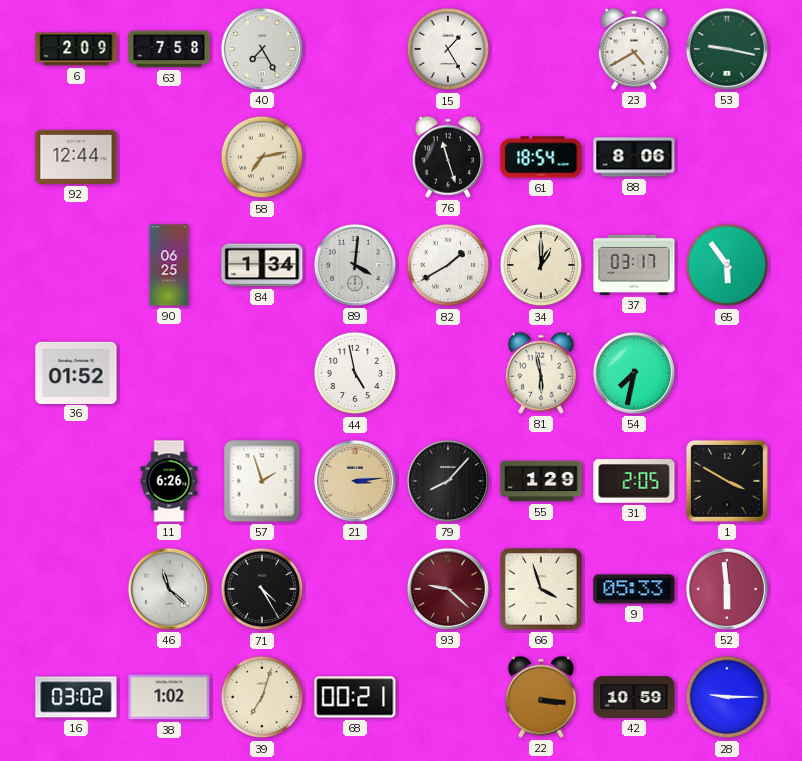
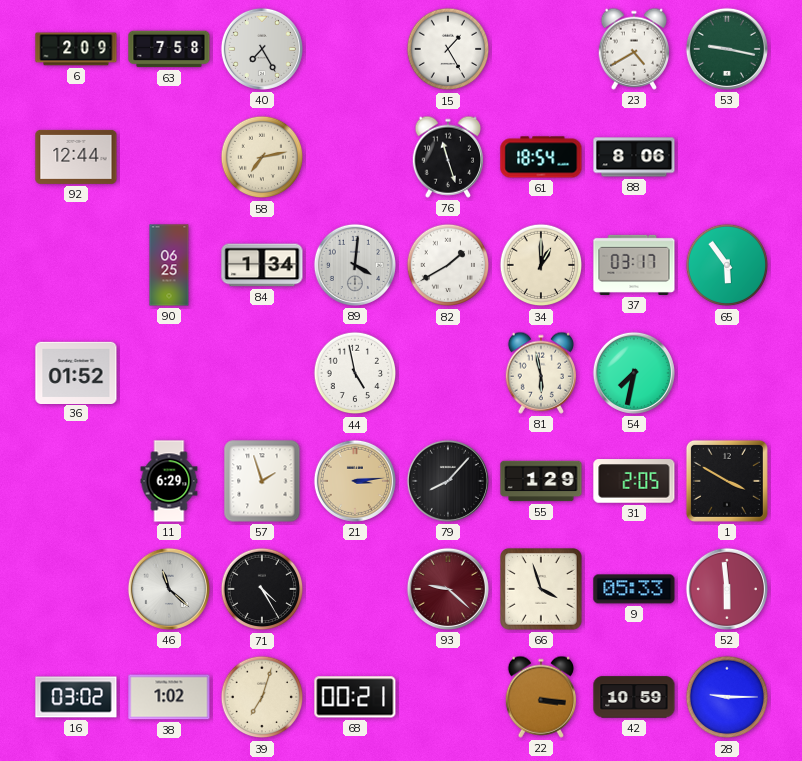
11: 6:26 -> 6:29
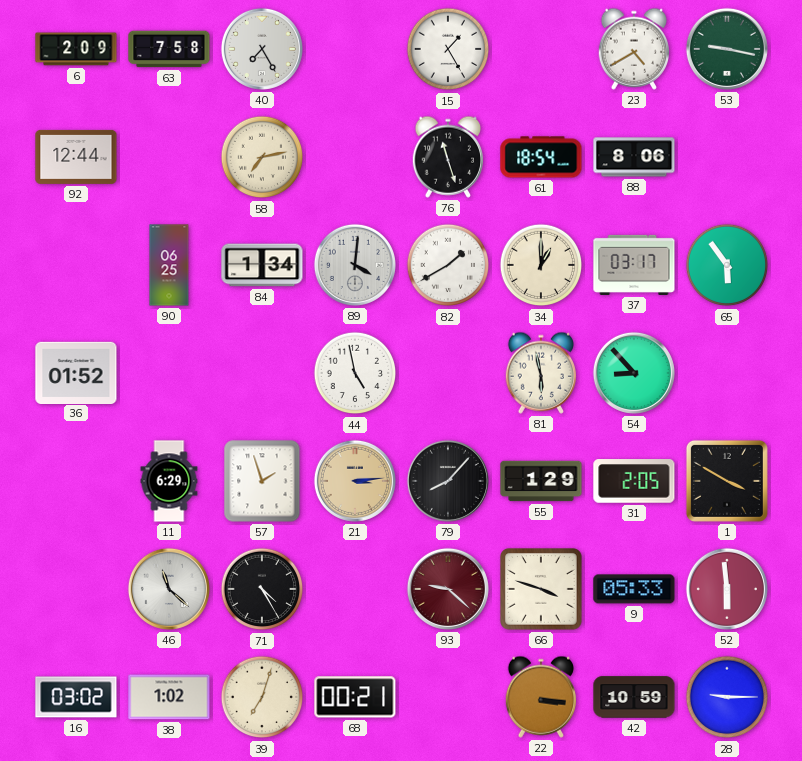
54: 7:32 -> 8:53
66: 3:57 -> 3:48
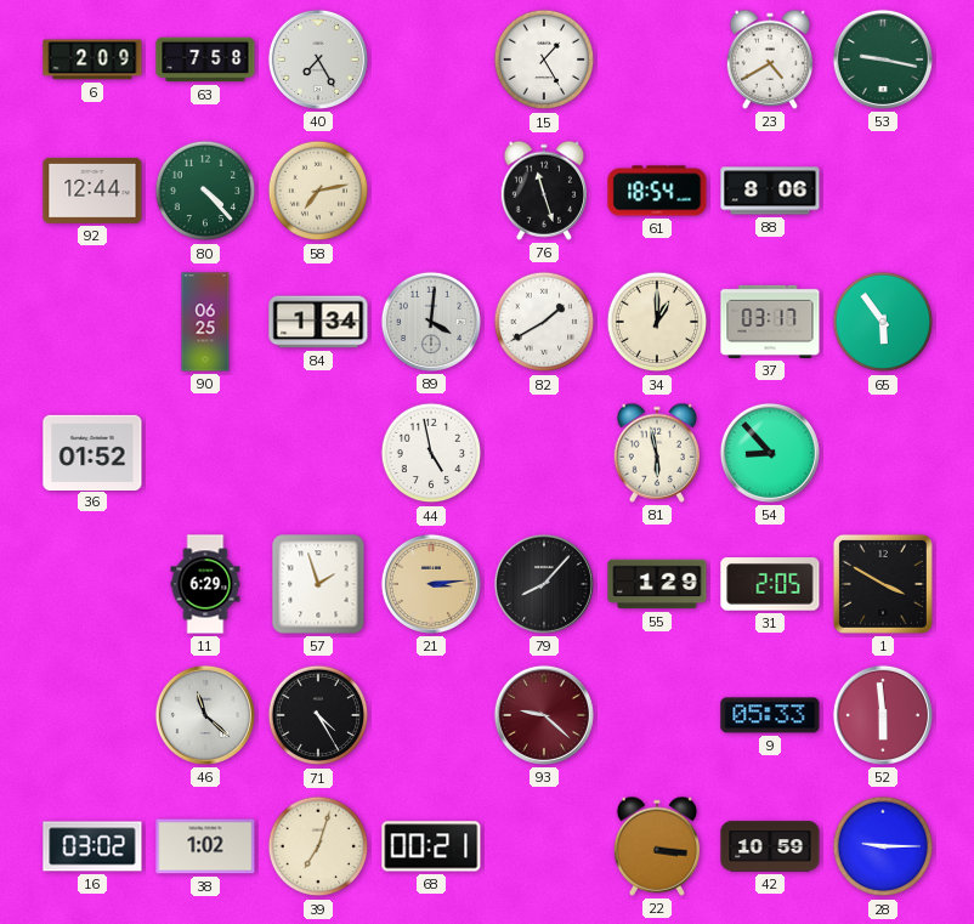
80: none -> 4:23
66: 3:48 -> none
